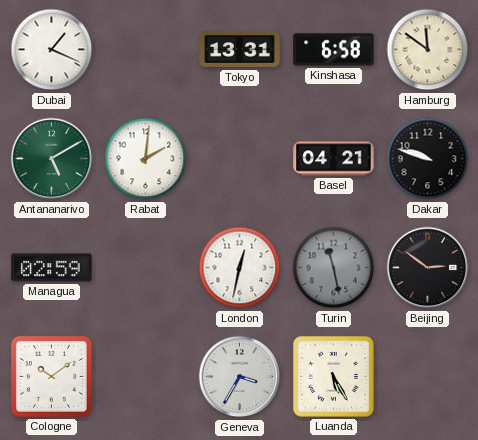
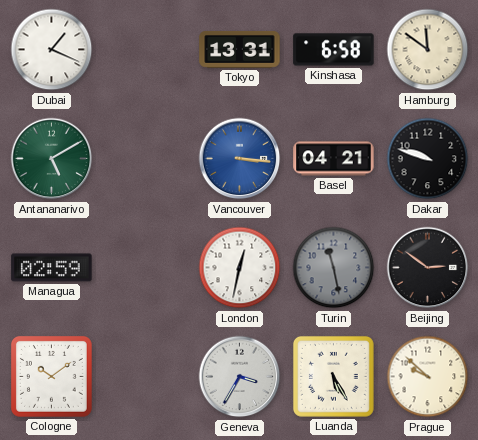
Rabat: 2:01 -> none
Vancouver: none -> 3:16
Prague: none -> 9:52
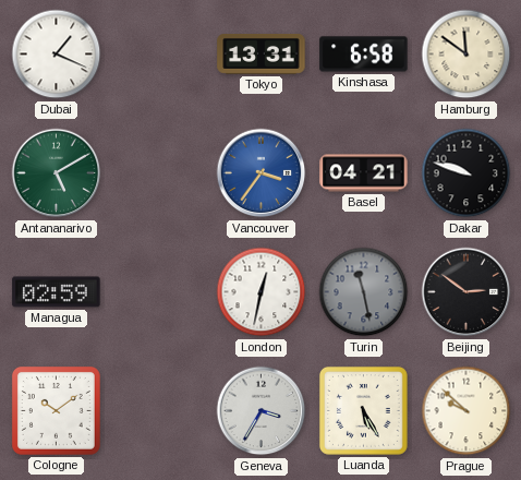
Vancouver: 3:16 -> 3:36
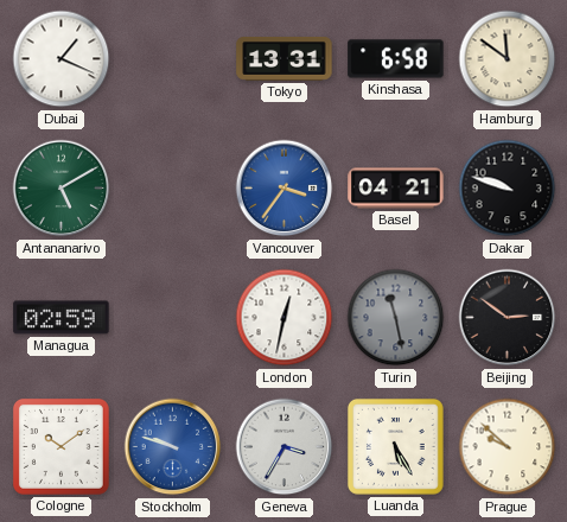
Stockholm: none -> 9:48
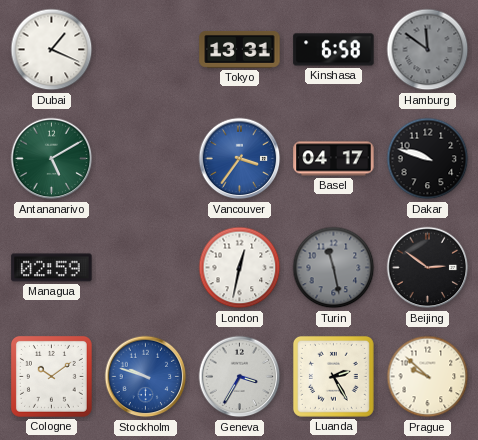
Hamburg dial: cream -> grey
Basel: 04:21 -> 04:17
Luanda: 5:25 -> 2:25
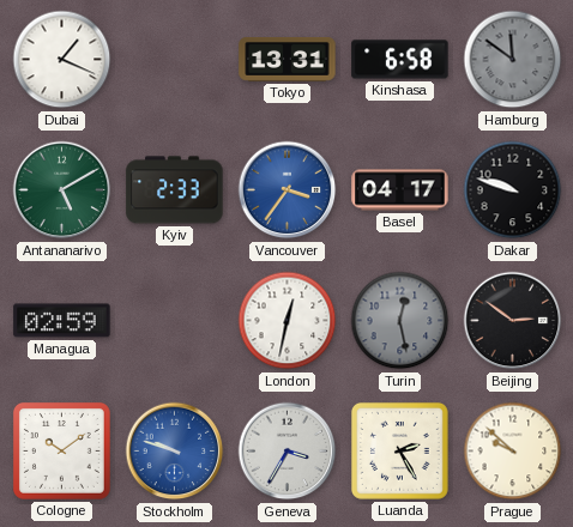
Kyiv: none -> 2:33
Turin: 11:28 -> 12:28
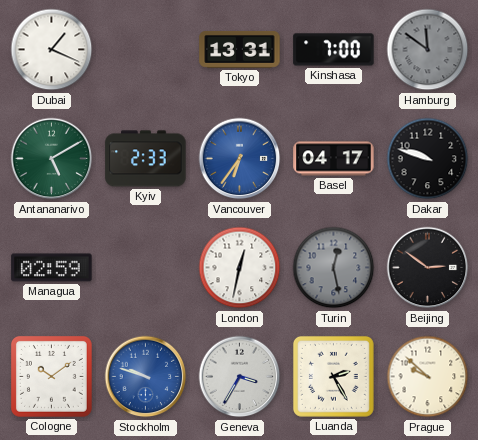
Kinshasa: 6:58 -> 7:00
Vancouver: 3:36 -> 6:36
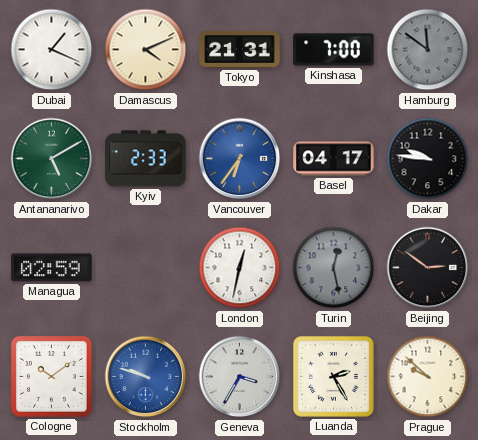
Damascus: none -> 4:11
Tokyo: 13:31 -> 21:31
Dakar: 9:48 -> 9:46
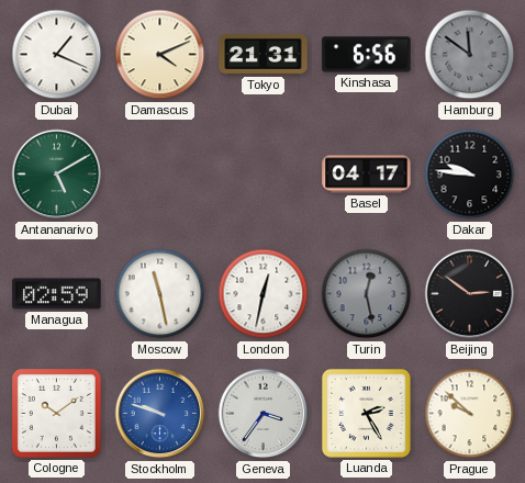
Kinshasa: 7:00 -> 6:56
Kyiv: 2:33 -> none
Vancouver: 6:36 -> none
Moscow: none -> 11:28
Geneva: 3:35 -> 3:36
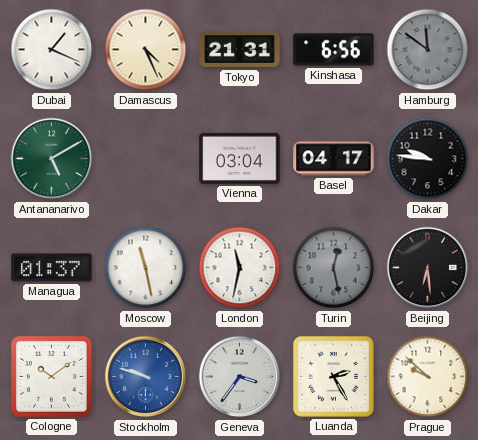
Damascus: 4:11 -> 4:26
Vienna: none -> 03:04
Managua: 02:59 -> 01:37
London: 12:32 -> 11:32
Beijing: 2:51 -> 6:29
